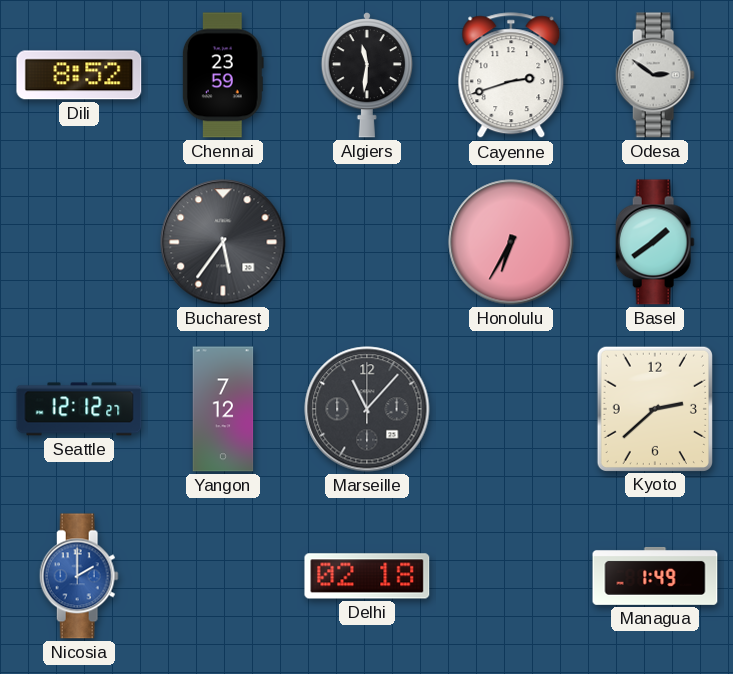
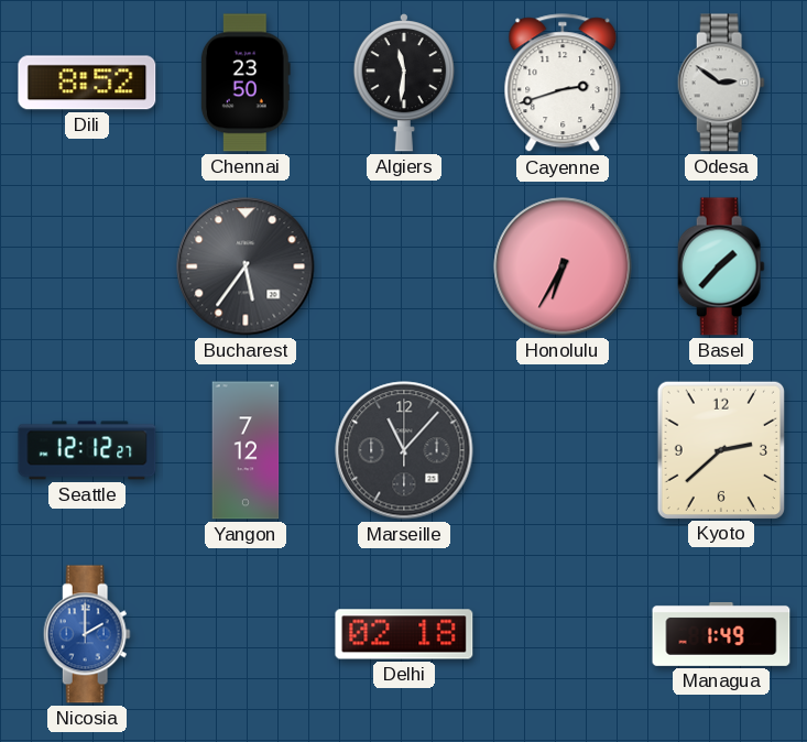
Chennai: 23:59 -> 23:50
Basel: 1:39 -> 1:37
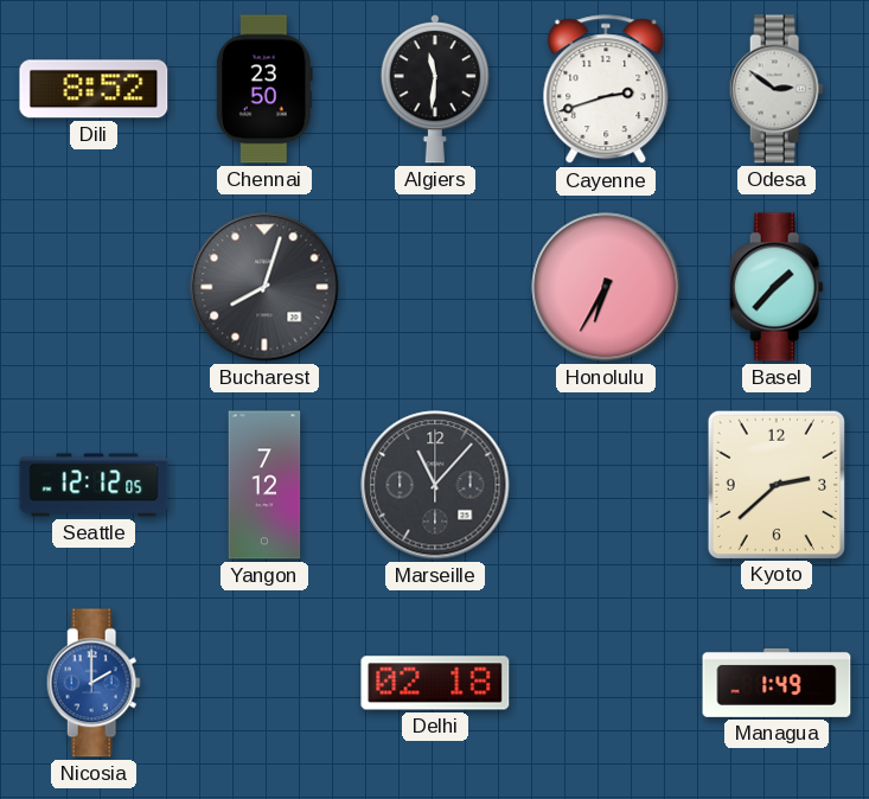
Bucharest: 5:36 -> 8:03
Seattle: 12:12:27 -> 12:12:05
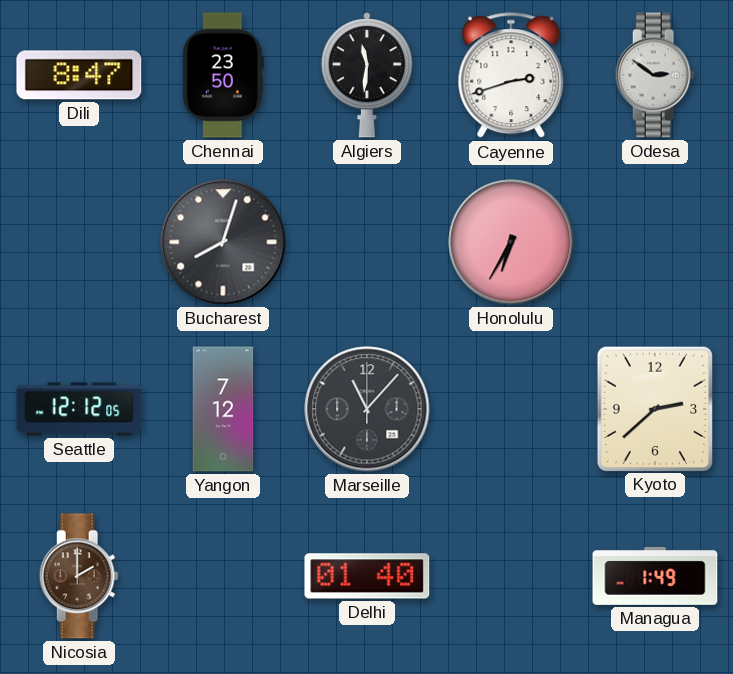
Dili: 8:52 -> 8:47
Basel: 1:37 -> none
Nicosia dial: blue -> brown
Delhi: 02:18 -> 01:40
